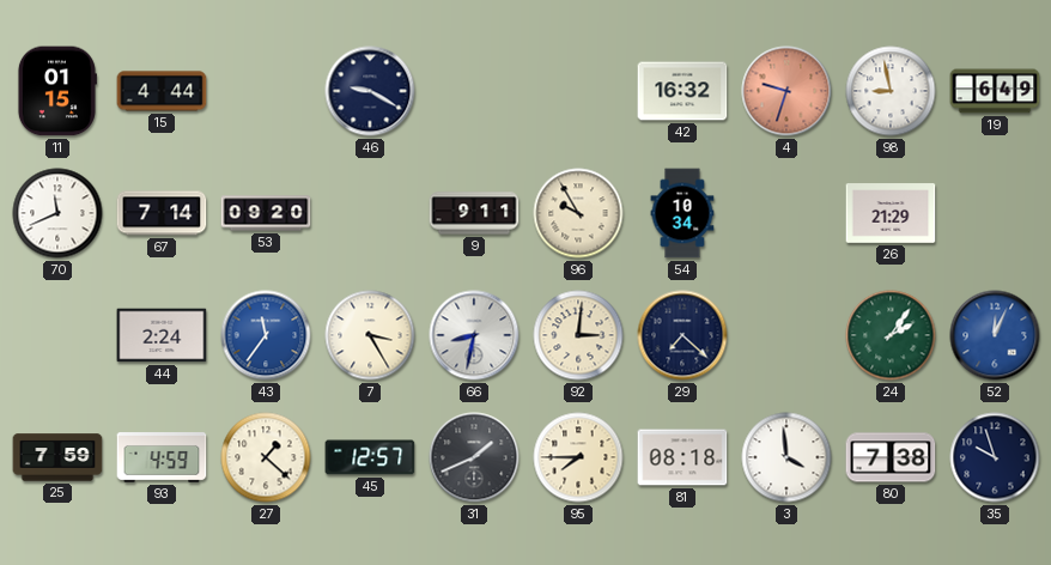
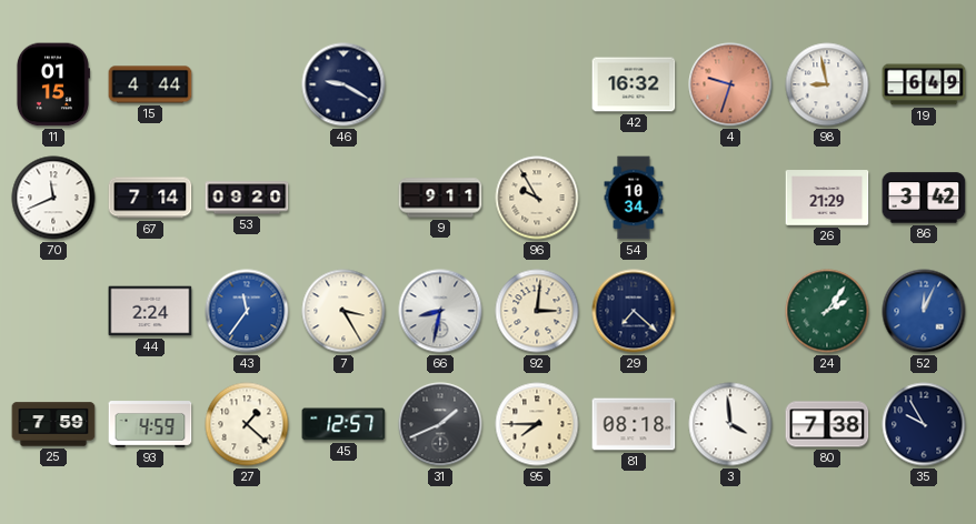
86: none -> 3:42
35: 9:57 -> 9:55
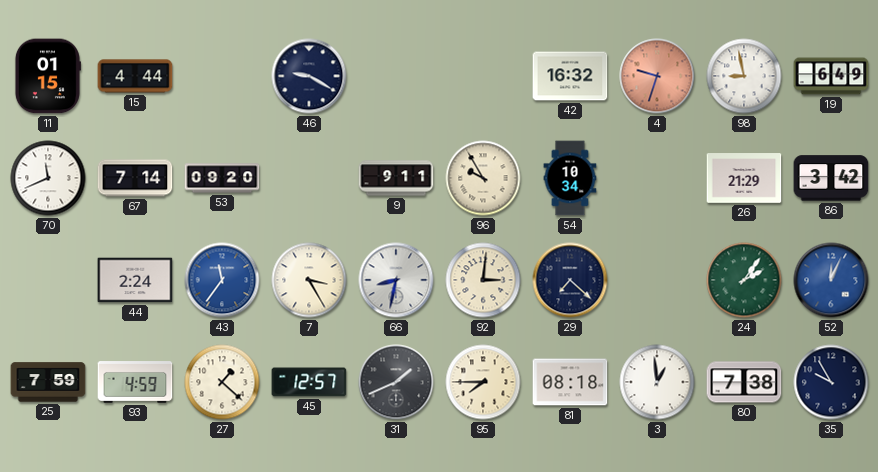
3: 3:59 -> 12:59
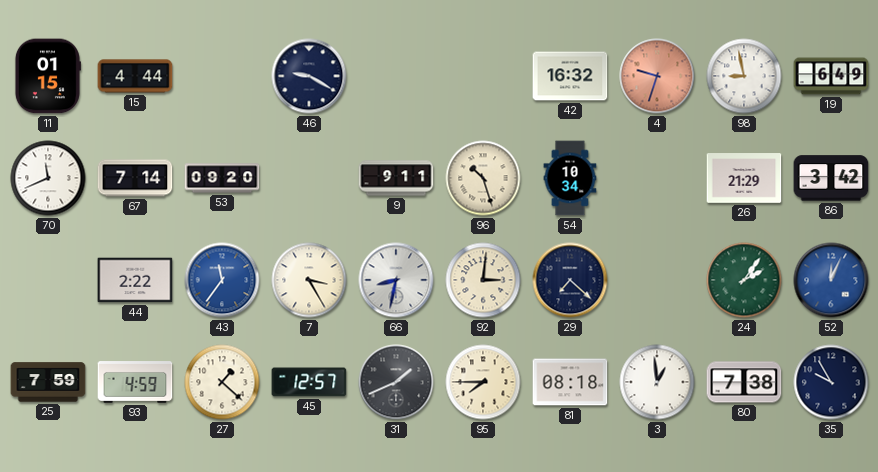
96: 9:55 -> 10:27
44: 2:24 -> 2:22
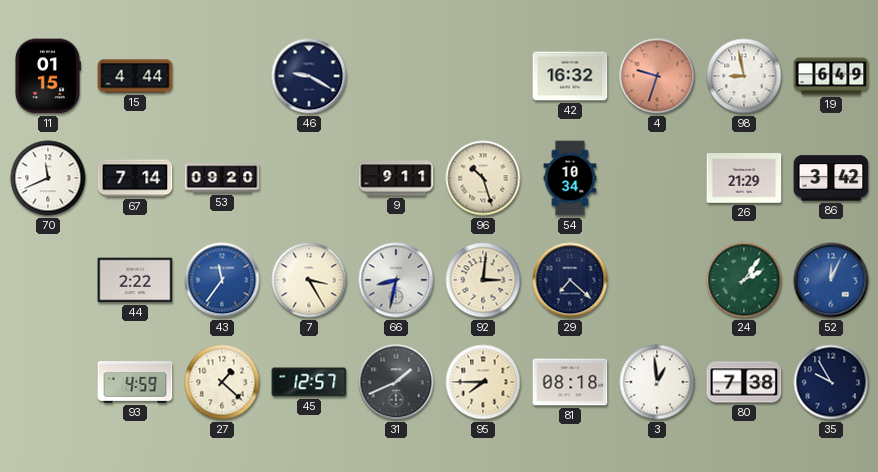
25: 7:59 -> none
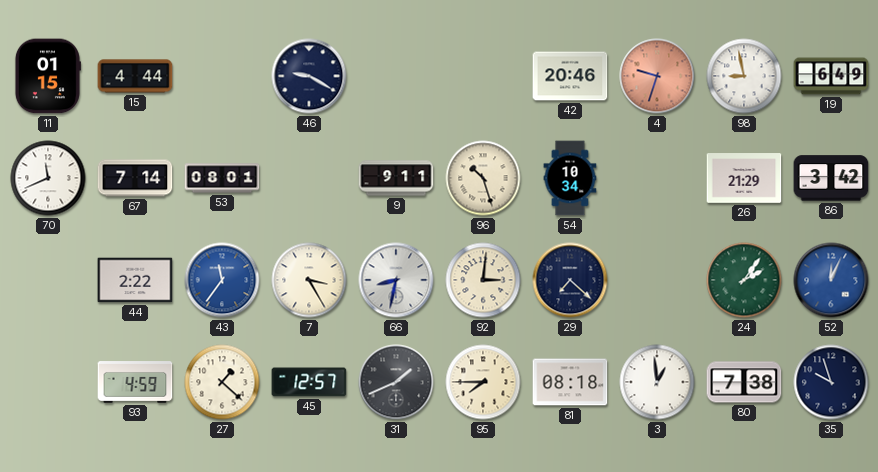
42: 16:32 -> 20:46
53: 09:20 -> 08:01
35: 9:55 -> 9:57
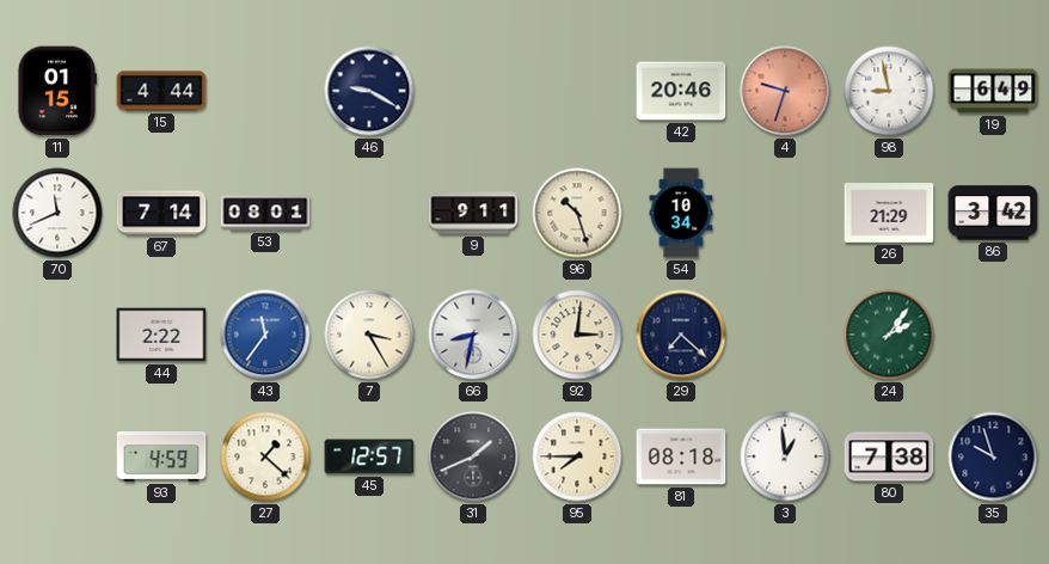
52: 12:04 -> none
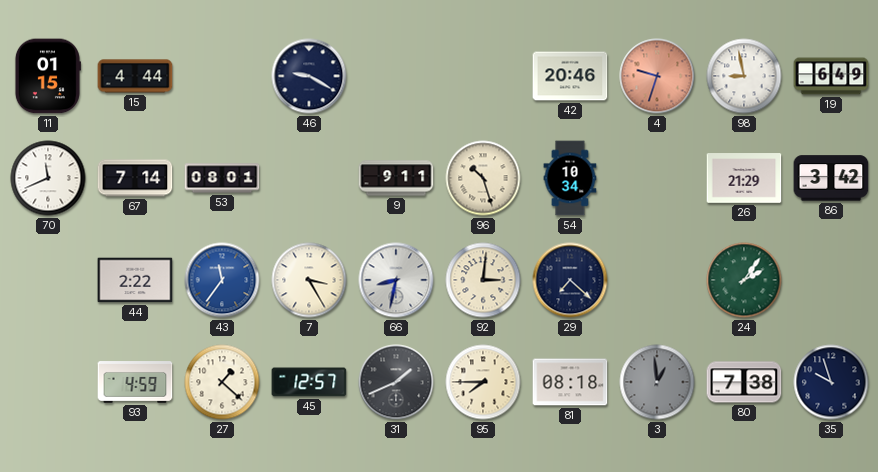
3 dial: white -> grey
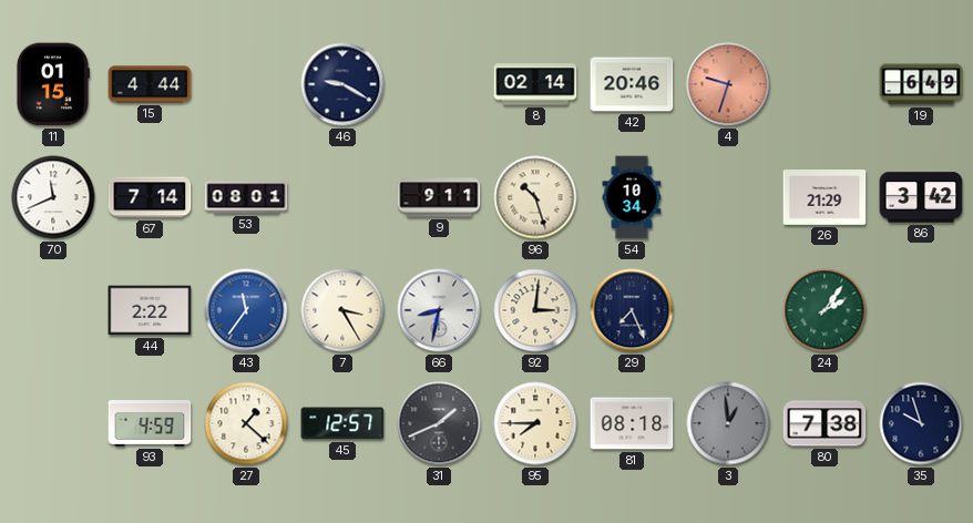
8: none -> 02:14
98: 8:58 -> none
29: 7:22 -> 7:26
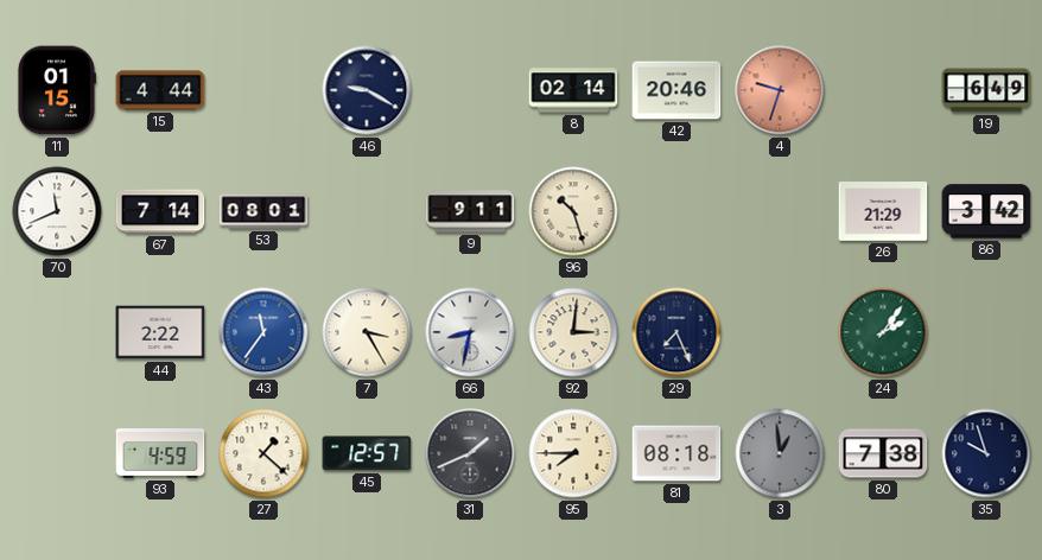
54: 10:34 -> none
